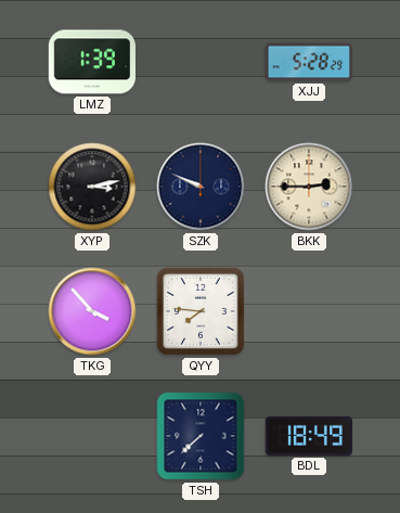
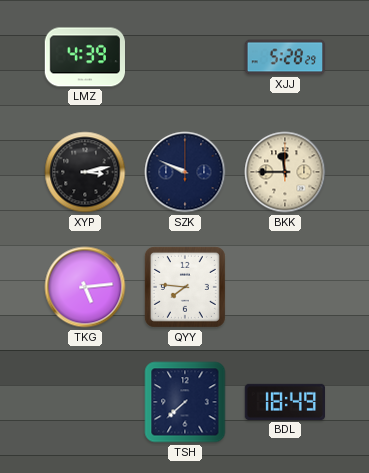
LMZ: 1:39 -> 4:39
BKK: 2:45 -> 11:45
TKG: 3:53 -> 5:14
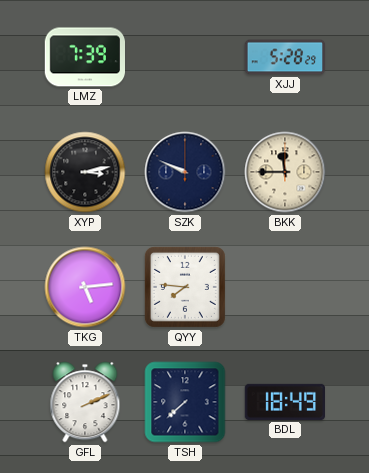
LMZ: 4:39 -> 7:39
GFL: none -> 2:11
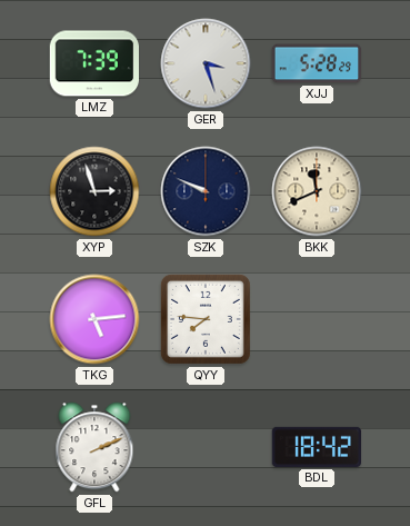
GER: none -> 3:27
XYP: 3:13 -> 2:57
BKK: 11:45 -> 11:41
TSH: 7:38 -> none
BDL: 18:49 -> 18:42
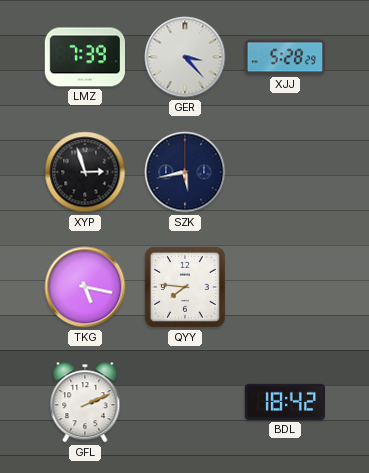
GER: 3:27 -> 3:23
SZK: 9:49 -> 5:43
BKK: 11:41 -> none
TKG: 5:14 -> 5:17
